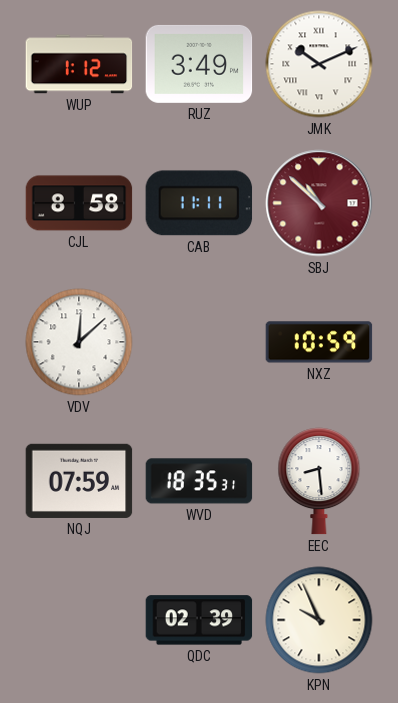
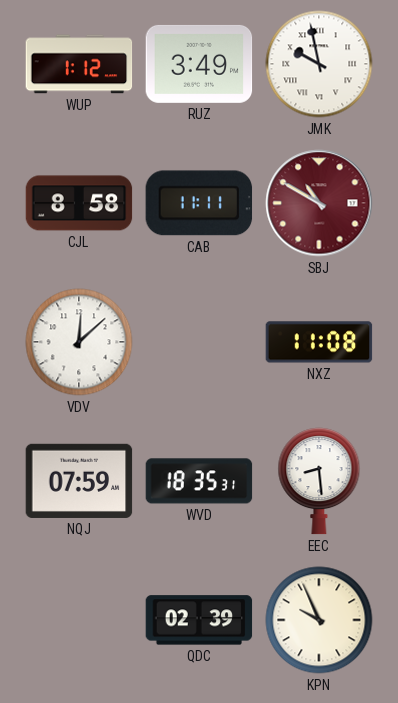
JMK: 10:11 -> 9:58
SBJ: 10:52 -> 10:50
NXZ: 10:59 -> 11:08
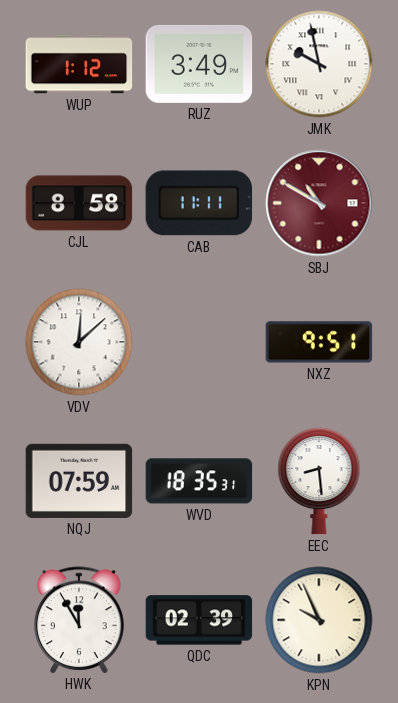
NXZ: 11:08 -> 9:51
HWK: none -> 11:55
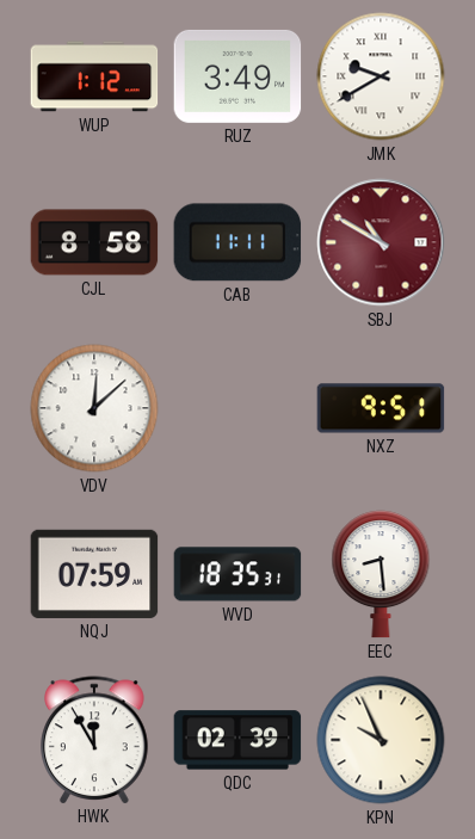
JMK: 9:58 -> 9:40
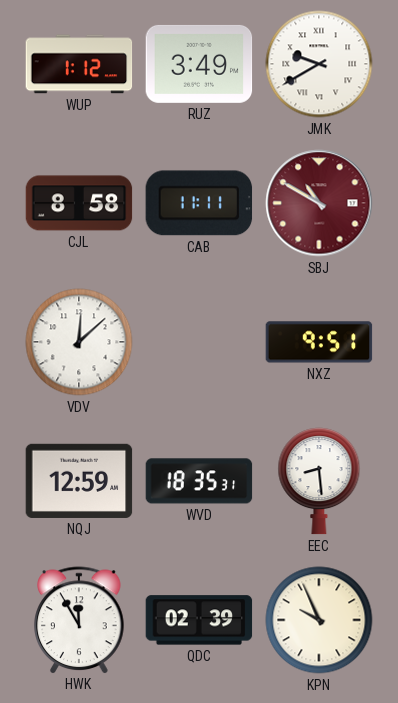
NQJ: 07:59 -> 12:59
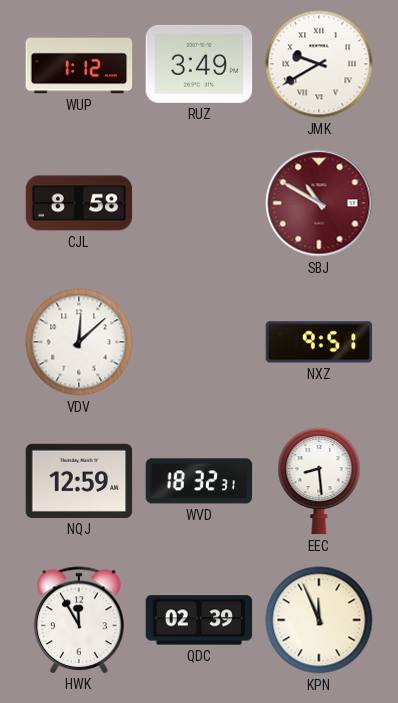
CAB: 11:11 -> none
WVD: 18:35 -> 18:32
KPN: 9:56 -> 11:56
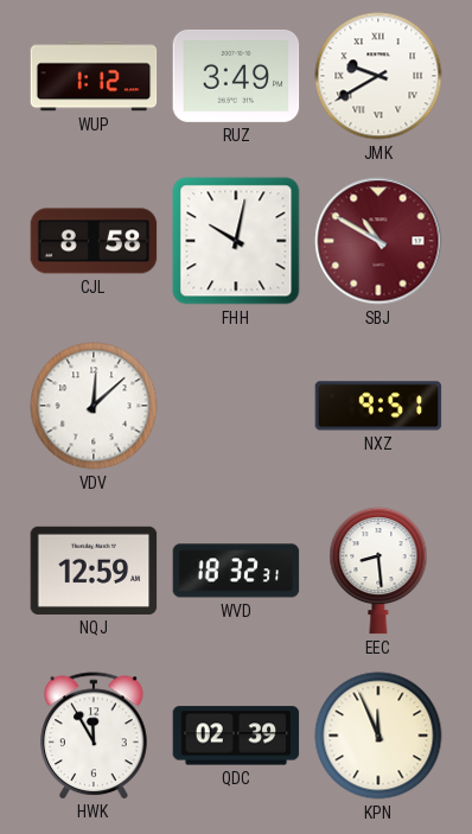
FHH: none -> 10:02
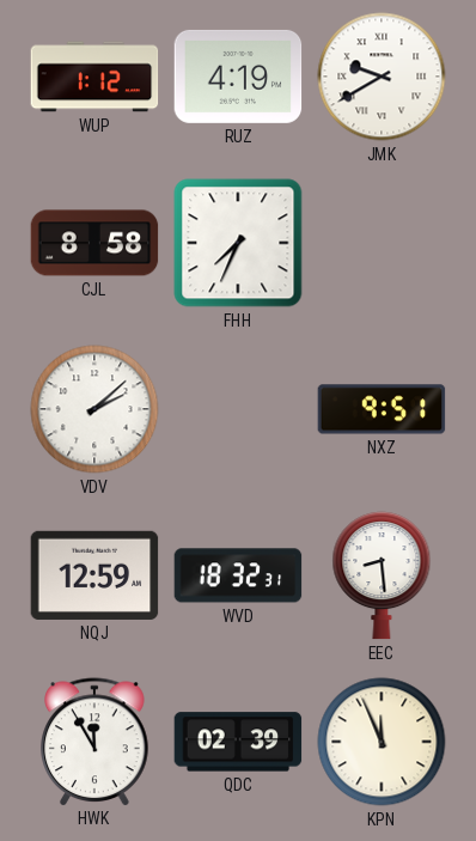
RUZ: 3:49 -> 4:19
FHH: 10:02 -> 7:34
SBJ: 10:50 -> none
VDV: 12:08 -> 2:08
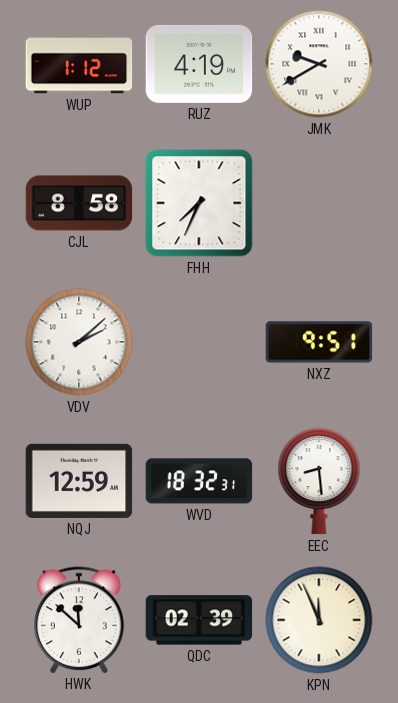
HWK: 11:55 -> 11:52
